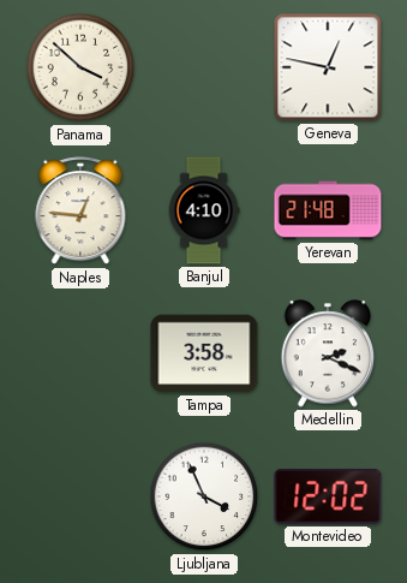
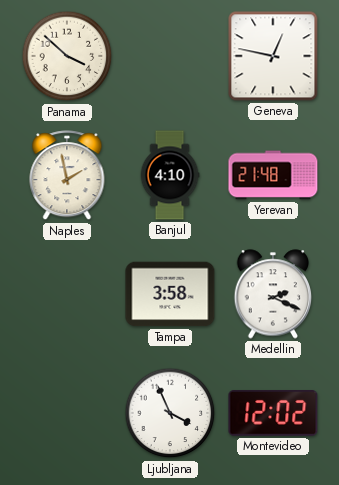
Naples: 12:46 -> 1:58
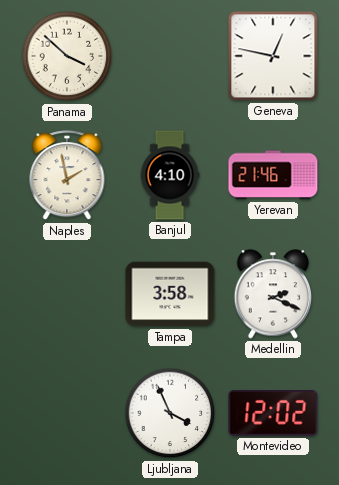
Yerevan: 21:48 -> 21:46
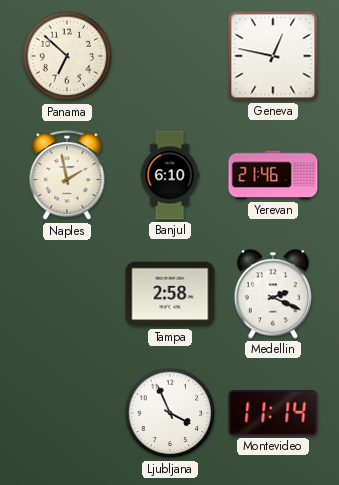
Panama: 3:52 -> 6:52
Banjul: 4:10 -> 6:10
Tampa: 3:58 -> 2:58
Montevideo: 12:02 -> 11:14
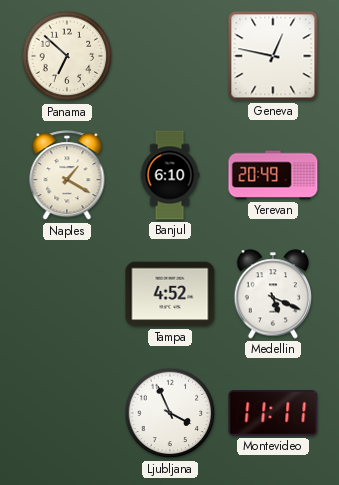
Naples: 1:58 -> 1:20
Yerevan: 21:46 -> 20:49
Tampa: 2:58 -> 4:52
Medellin: 2:19 -> 5:19
Montevideo: 11:14 -> 11:11
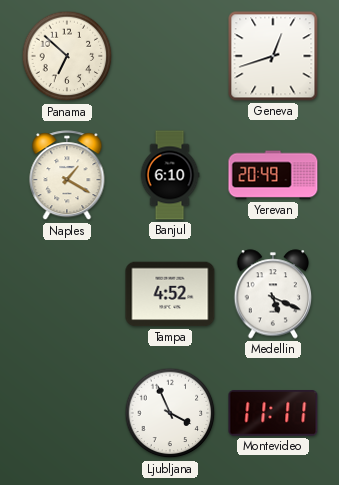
Geneva: 12:47 -> 12:42
